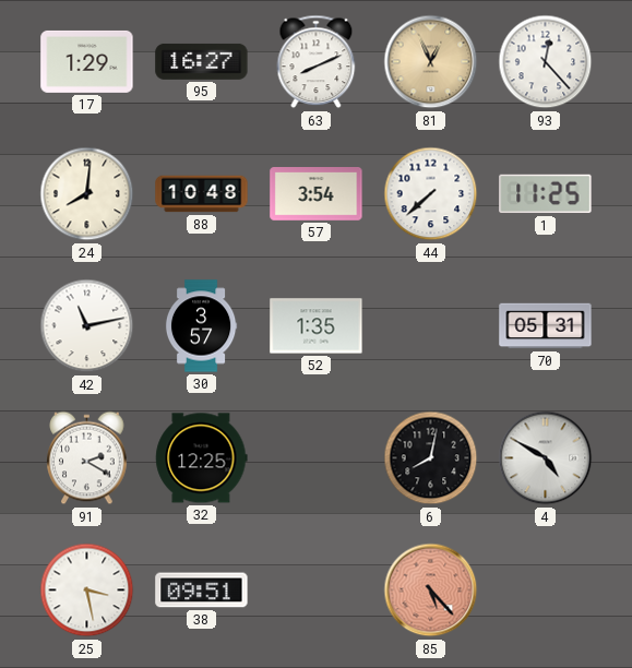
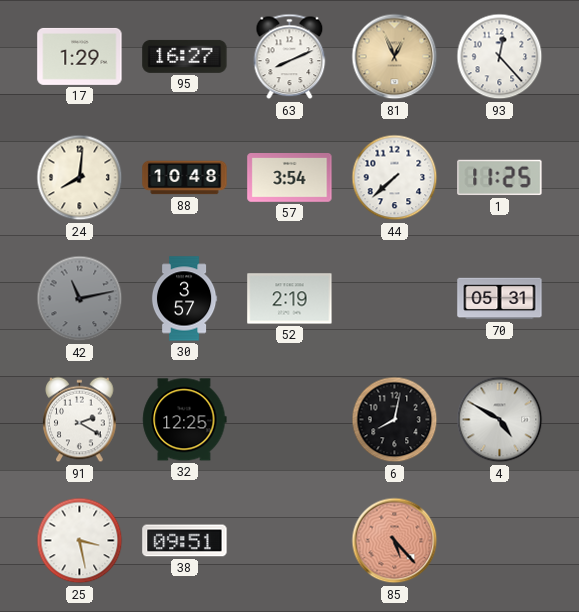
42 dial: white -> grey
52: 1:35 -> 2:19
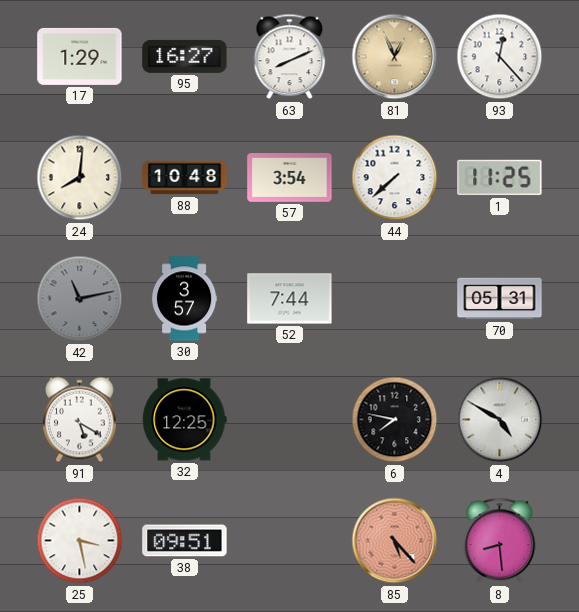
52: 2:19 -> 7:44
91: 2:20 -> 5:20
6: 8:02 -> 7:47
8: none -> 8:29
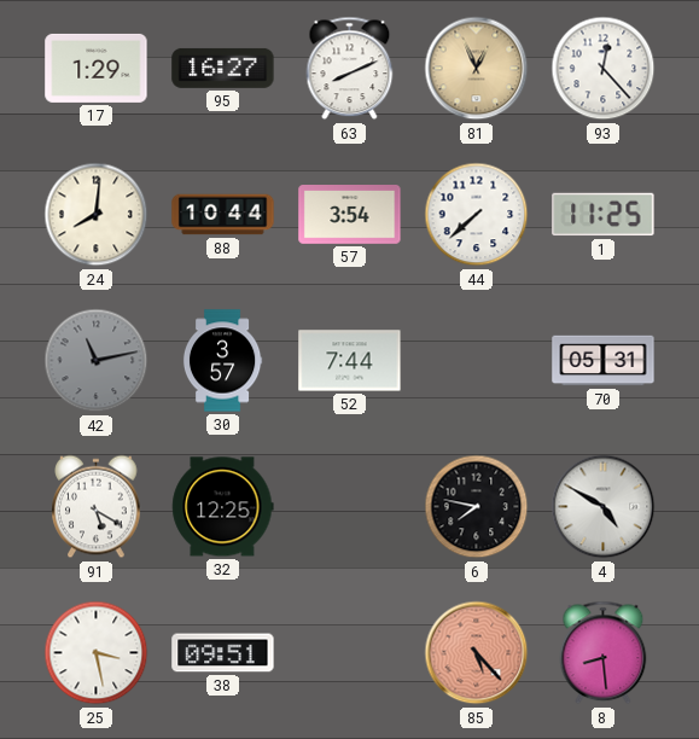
88: 10:48 -> 10:44
